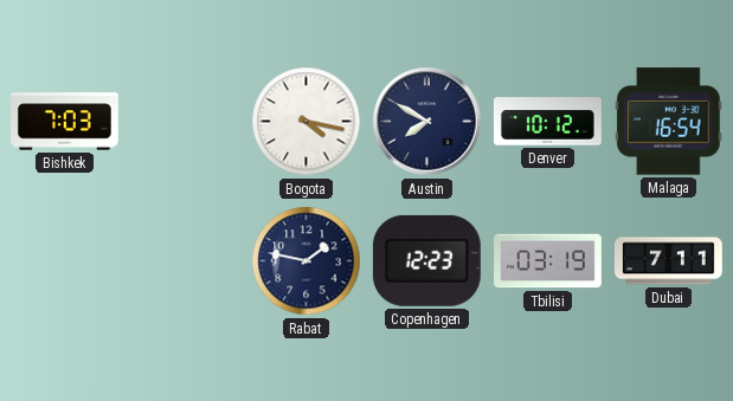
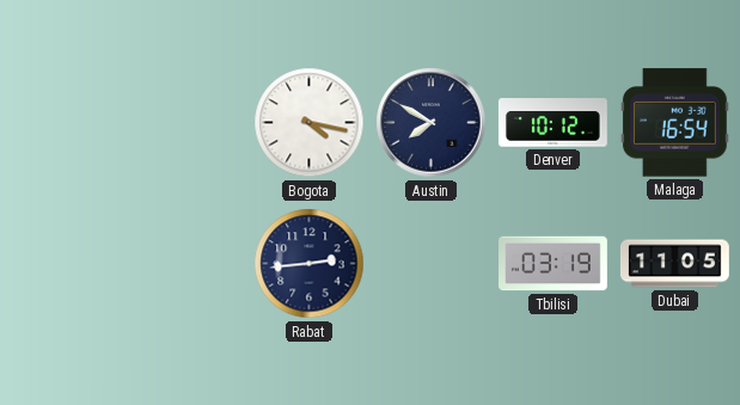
Bishkek: 7:03 -> none
Rabat: 1:47 -> 2:44
Copenhagen: 12:23 -> none
Dubai: 7:11 -> 11:05
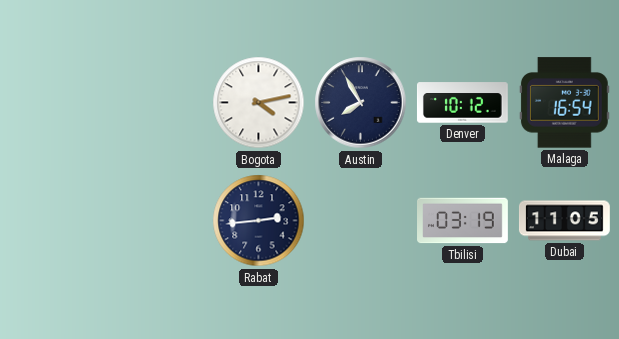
Bogota: 4:17 -> 4:13
Austin: 7:50 -> 7:55
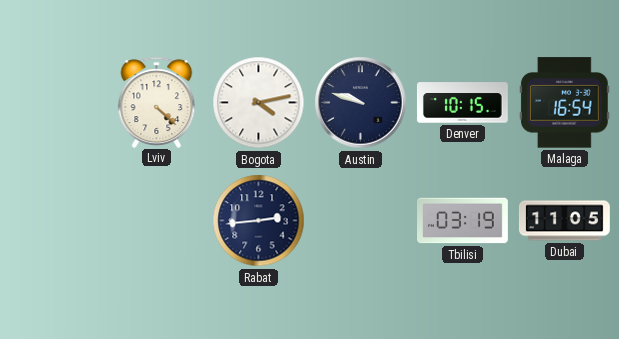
Lviv: none -> 4:22
Austin: 7:55 -> 9:48
Denver: 10:12 -> 10:15
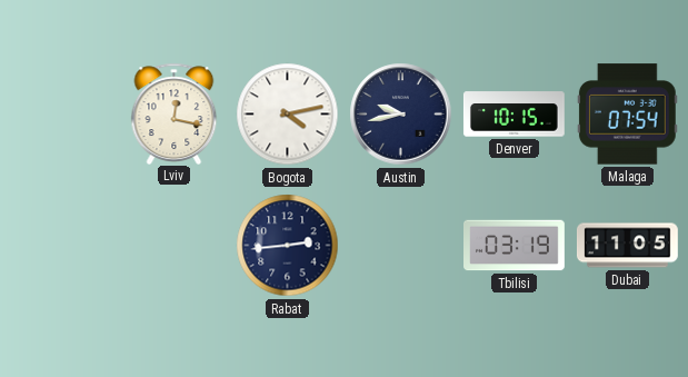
Lviv: 4:22 -> 12:17
Austin: 9:48 -> 9:43
Malaga: 16:54 -> 07:54
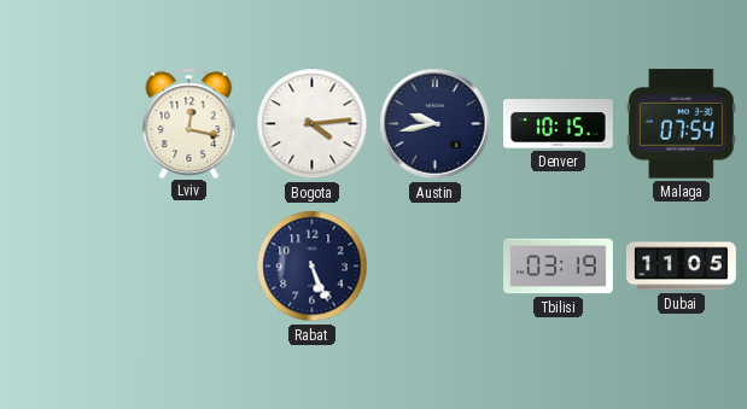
Bogota: 4:13 -> 4:14
Rabat: 2:44 -> 5:26
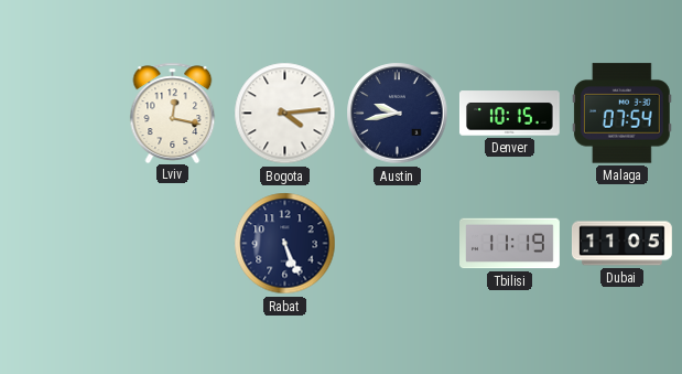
Tbilisi: 03:19 -> 11:19
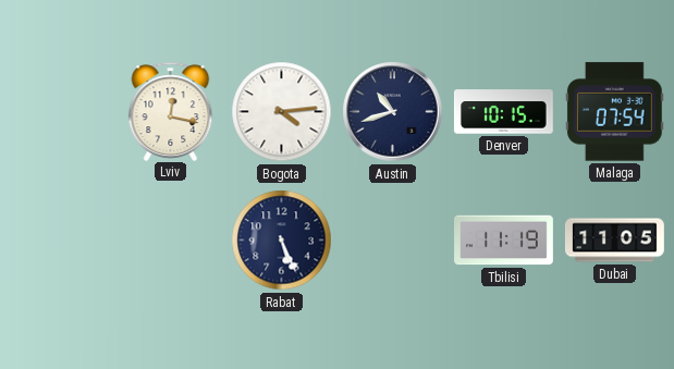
Austin: 9:43 -> 10:42
